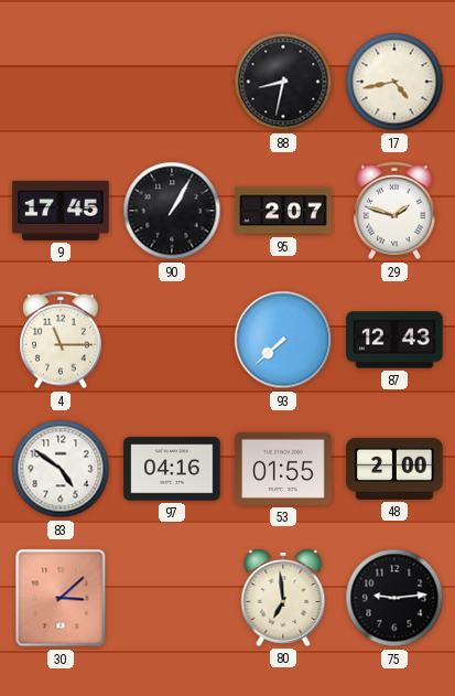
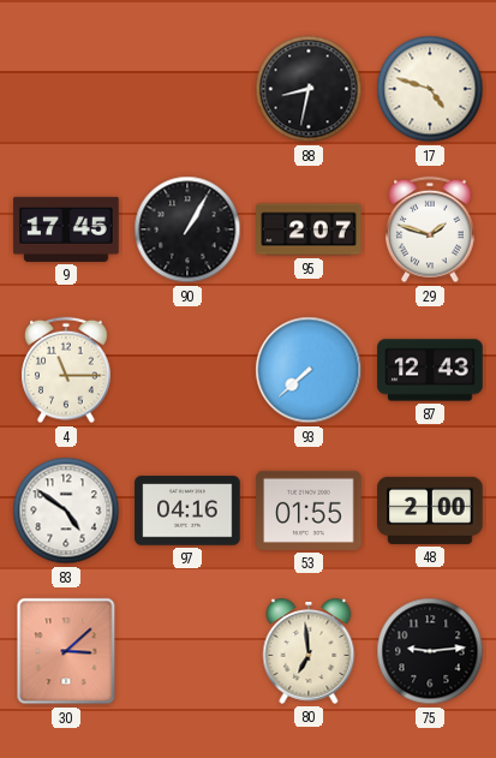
17: 4:43 -> 4:48
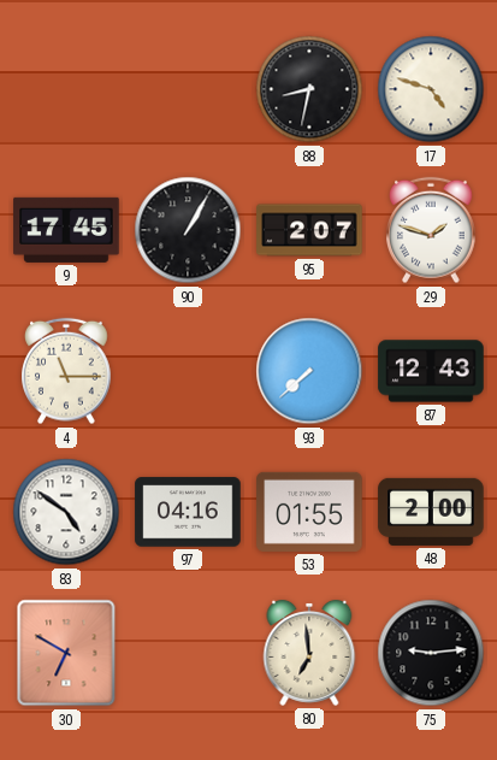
30: 3:08 -> 6:50
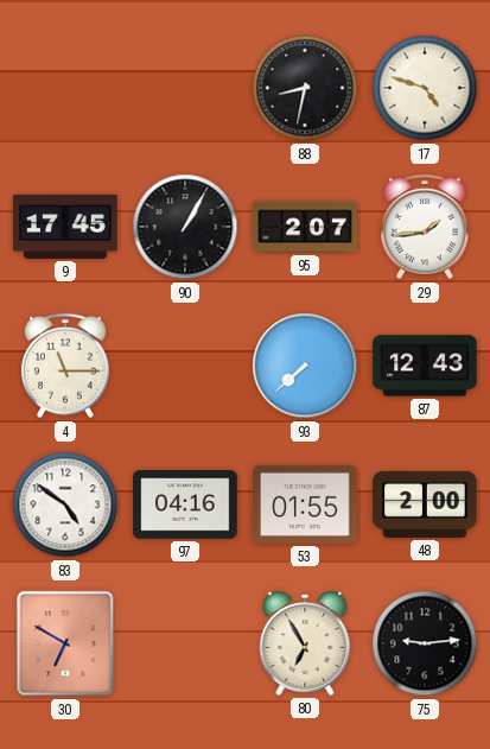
29: 1:48 -> 1:44
80: 6:59 -> 6:55
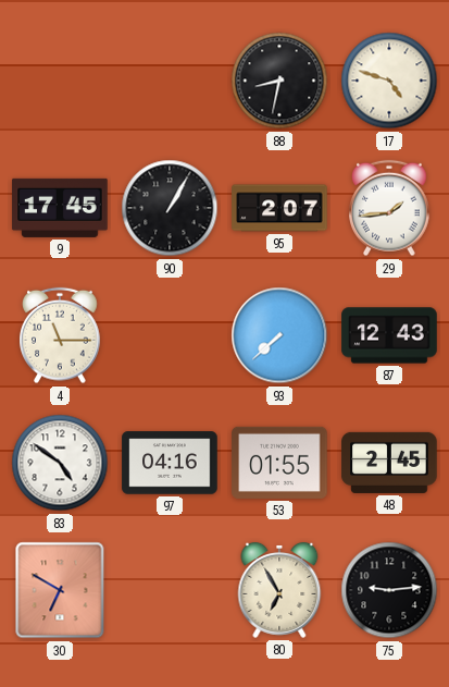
48: 2:00 -> 2:45
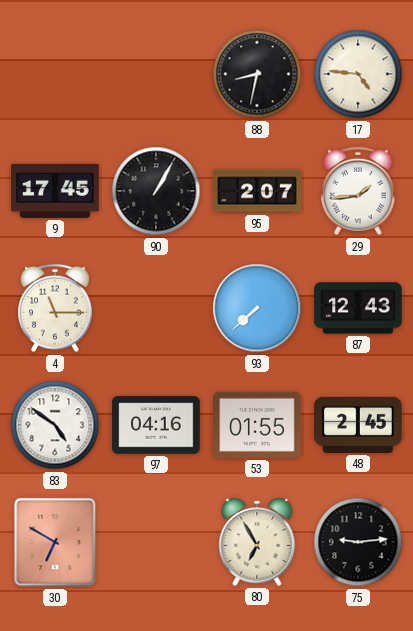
17: 4:48 -> 4:46
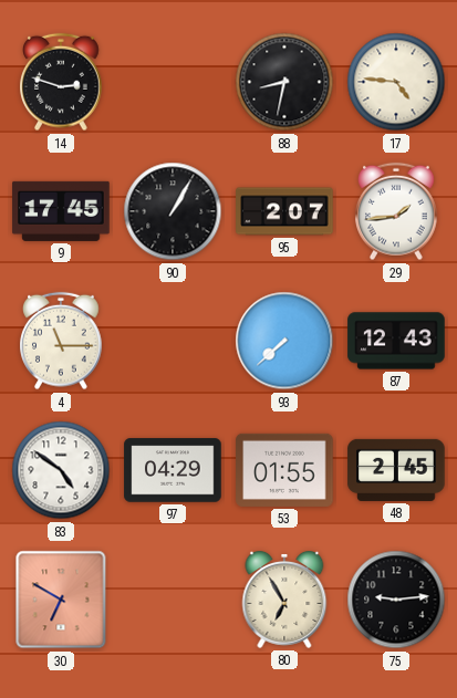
14: none -> 2:48
97: 04:16 -> 04:29
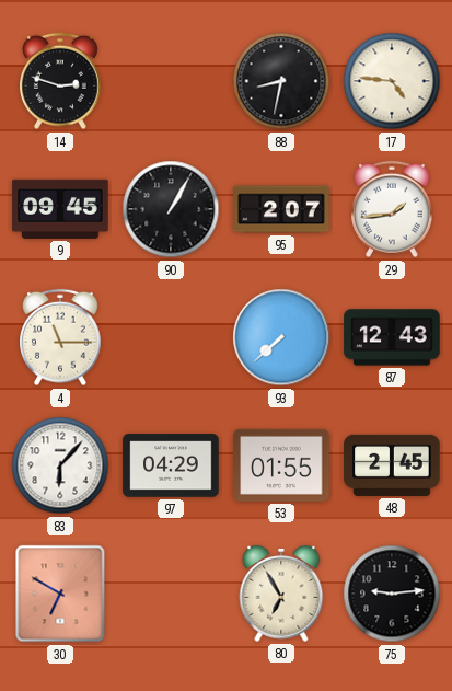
9: 17:45 -> 09:45
83: 4:51 -> 6:07
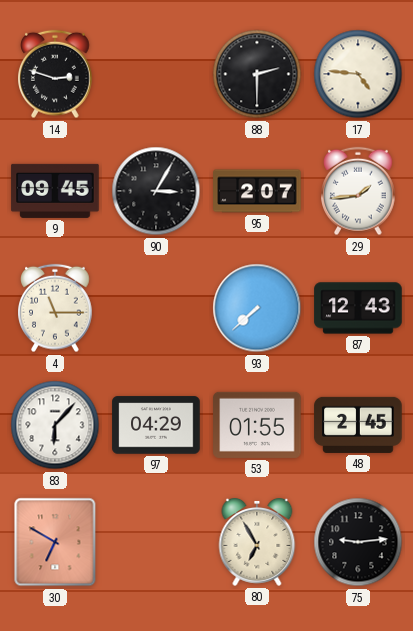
88: 8:32 -> 2:30
90: 1:05 -> 3:05
